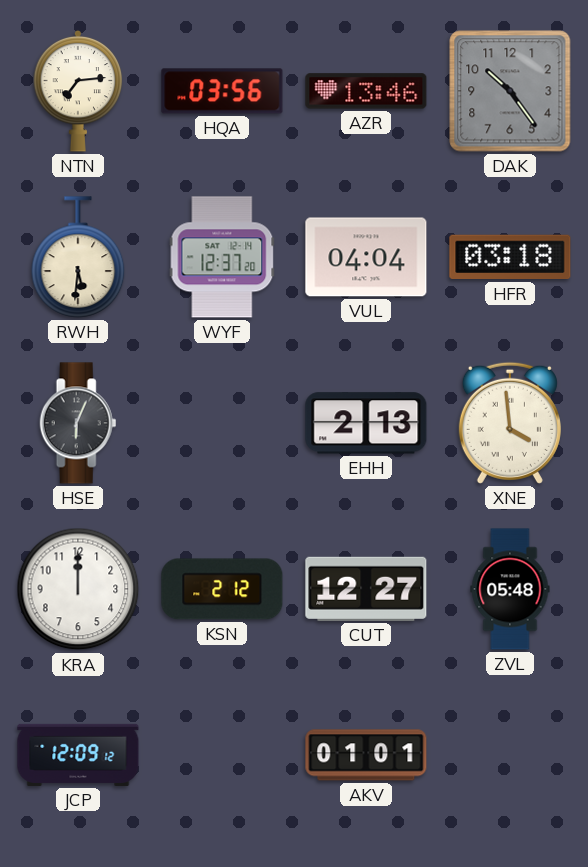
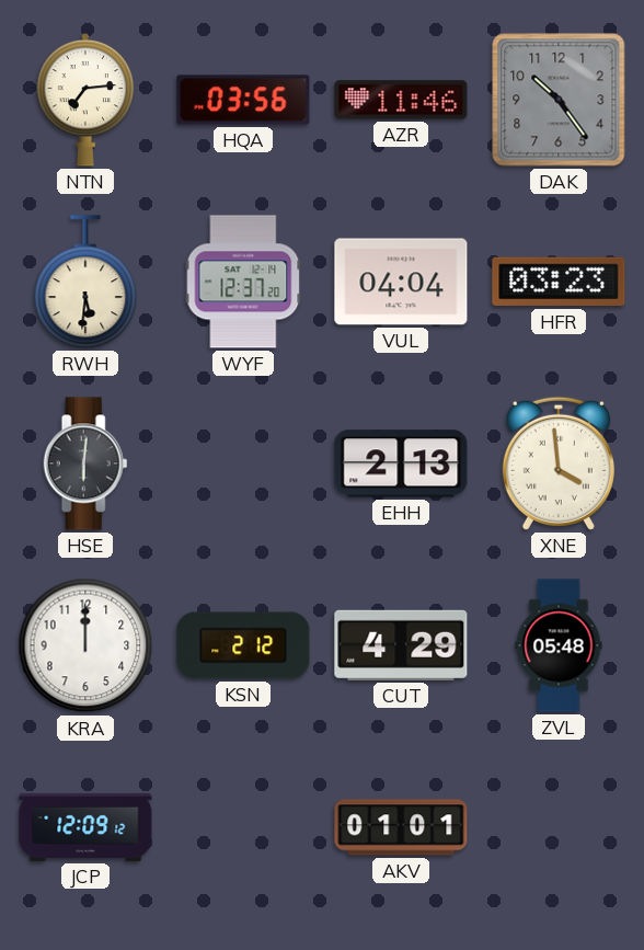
AZR: 13:46 -> 11:46
HFR: 03:18 -> 03:23
HSE: 6:04 -> 6:01
CUT: 12:27 -> 4:29
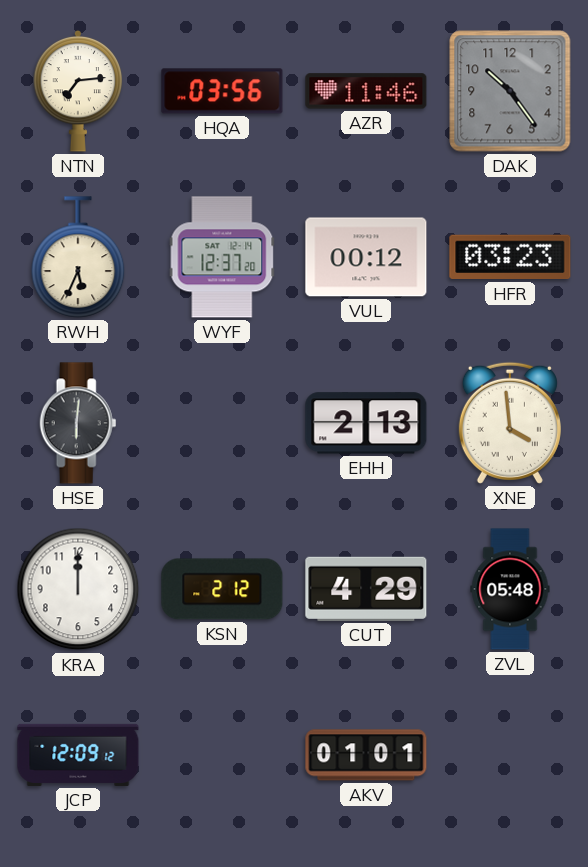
RWH: 5:31 -> 5:34
VUL: 04:04 -> 00:12
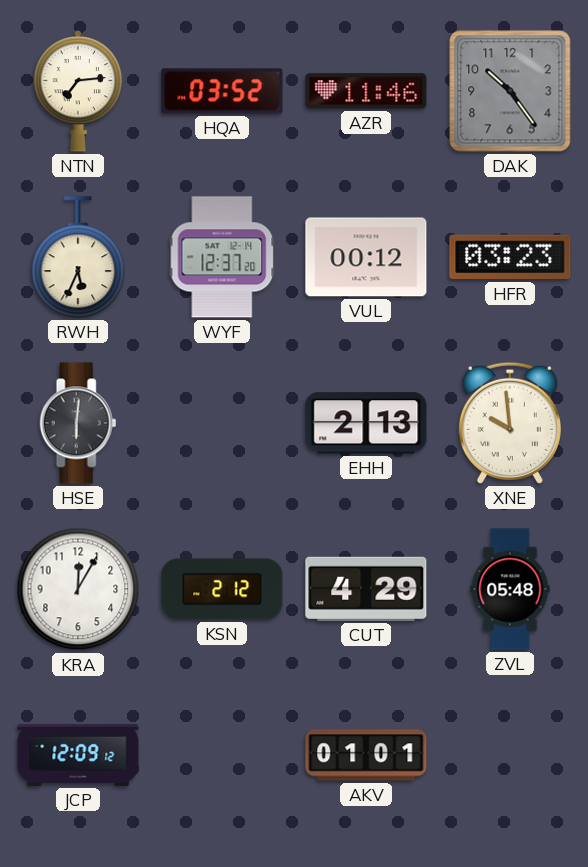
HQA: 03:56 -> 03:52
XNE: 3:59 -> 9:59
KRA: 12:00 -> 12:05
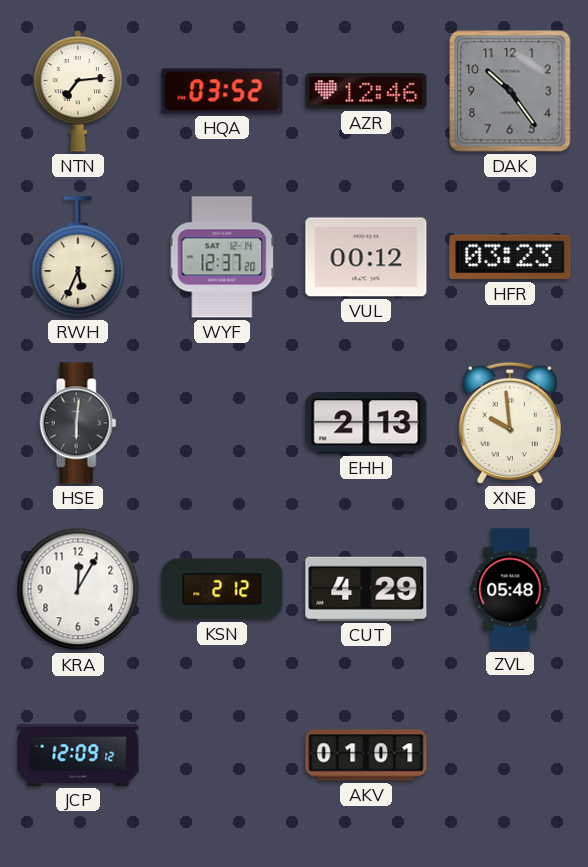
AZR: 11:46 -> 12:46
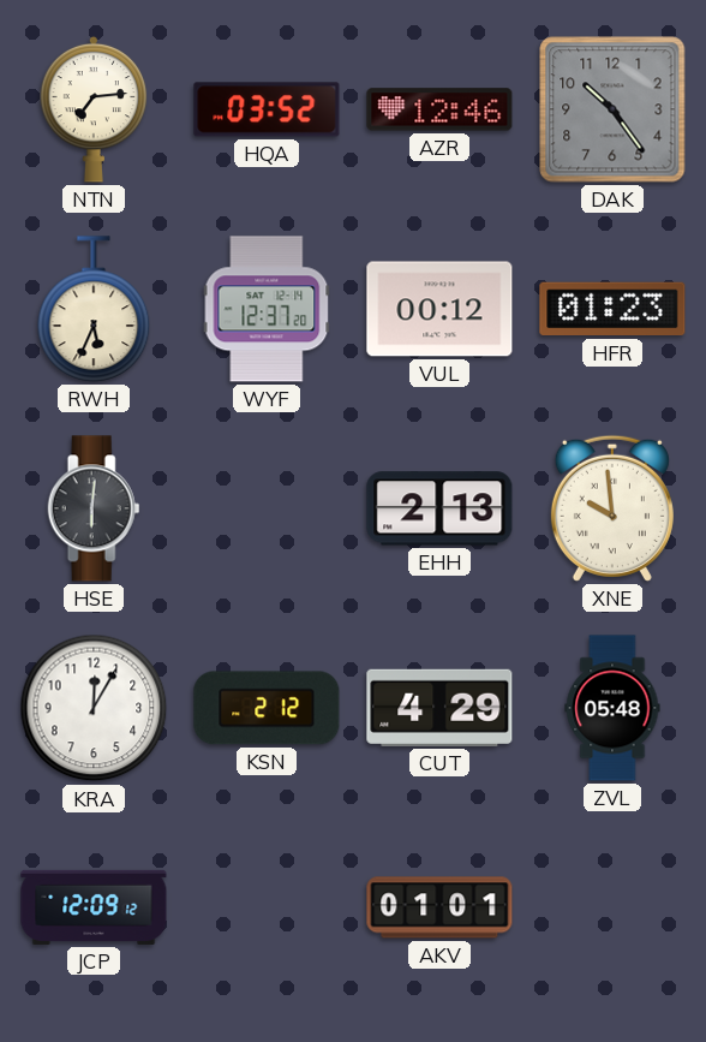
HFR: 03:23 -> 01:23
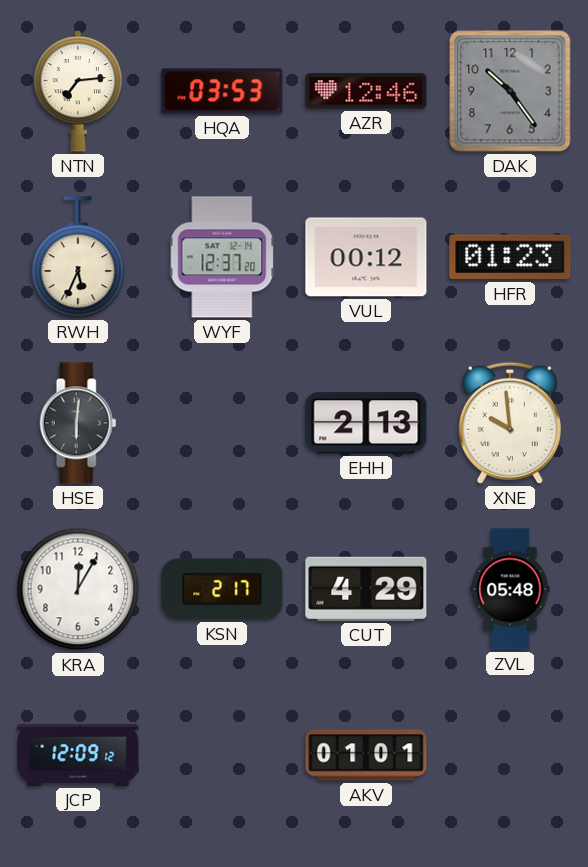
HQA: 03:52 -> 03:53
KSN: 2:12 -> 2:17
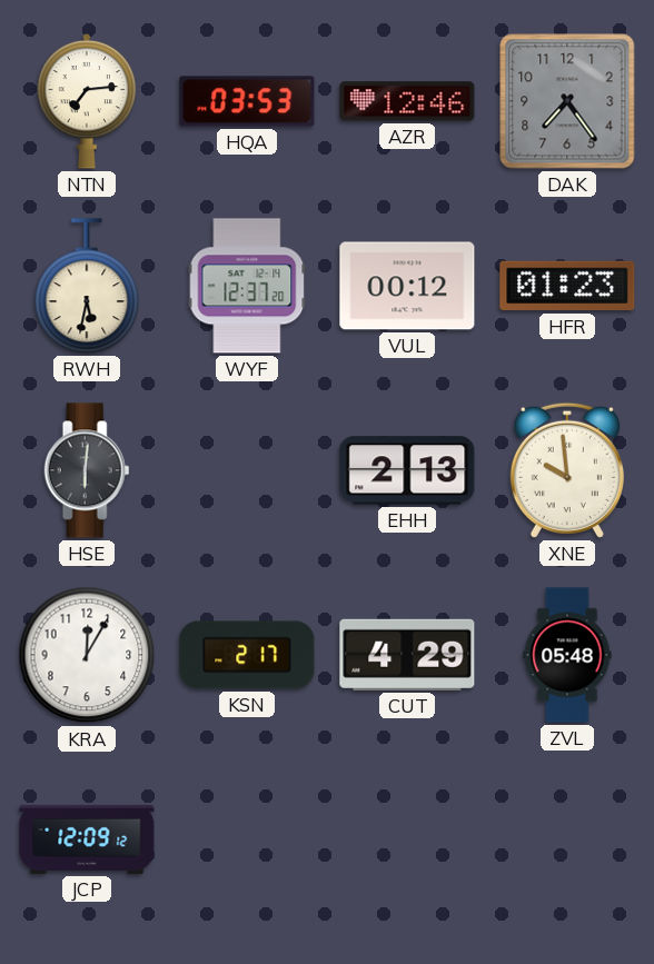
DAK: 10:24 -> 7:24
RWH: 5:34 -> 5:32
AKV: 01:01 -> none
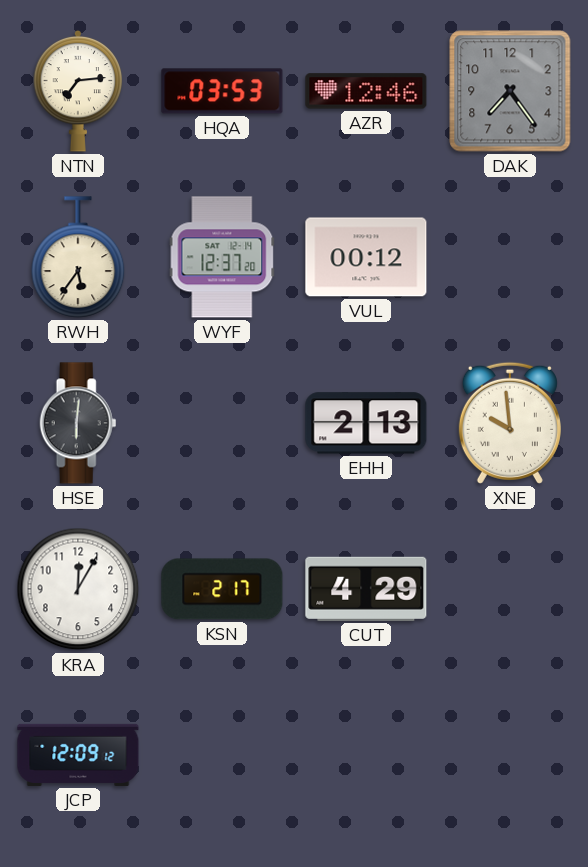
RWH: 5:32 -> 5:36
HFR: 01:23 -> none
ZVL: 05:48 -> none
